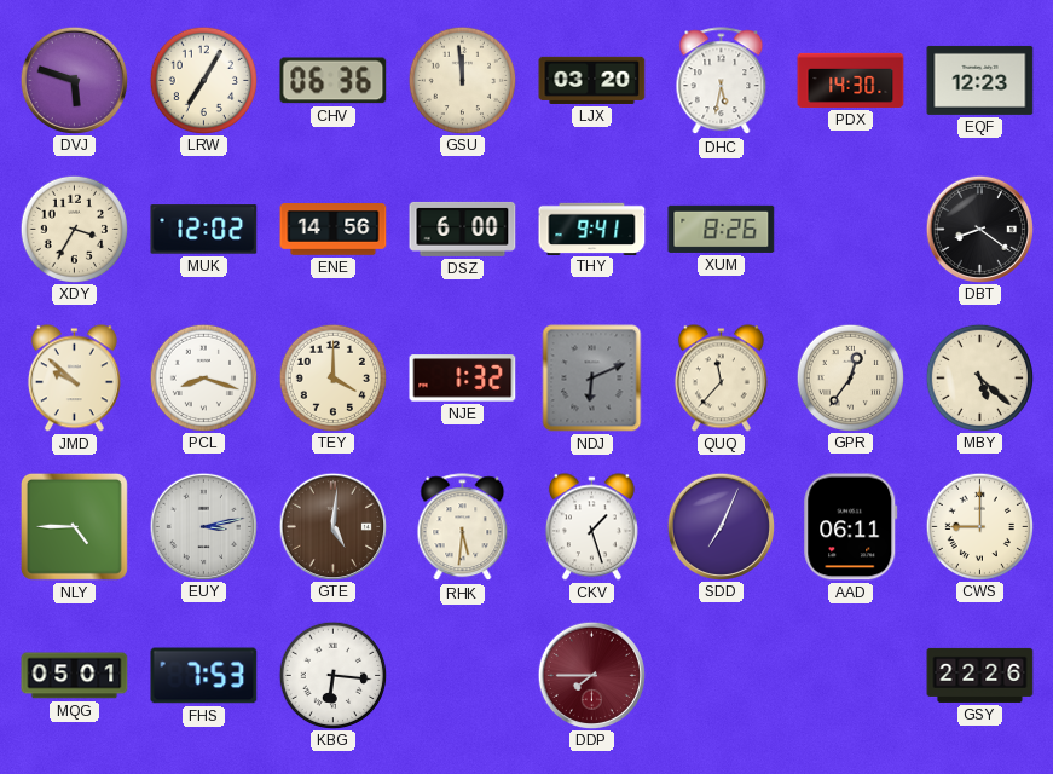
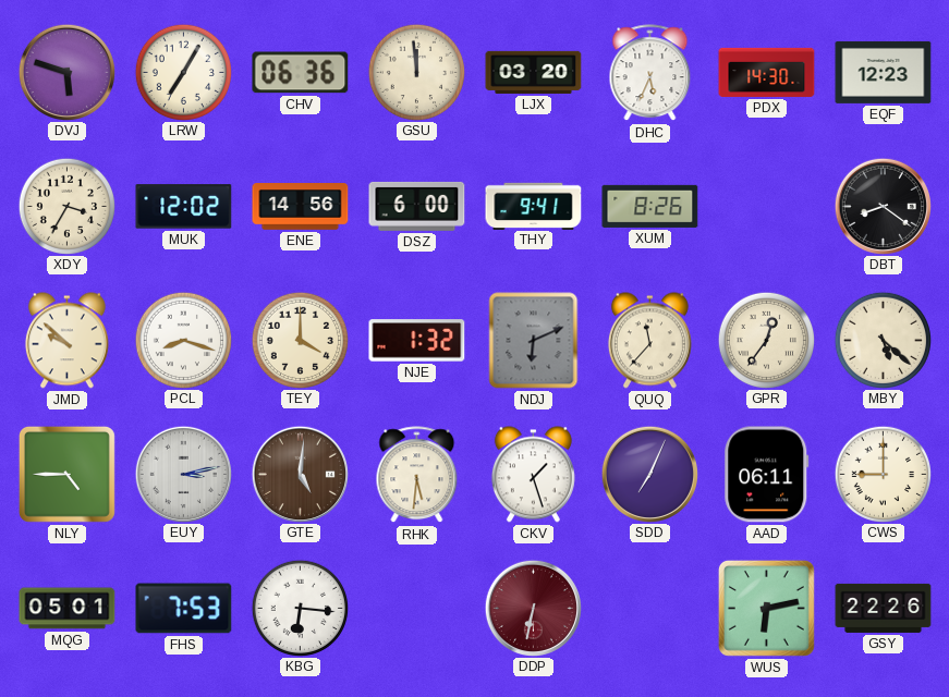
DHC: 5:32 -> 5:34
DDP: 7:45 -> 6:32
WUS: none -> 6:13
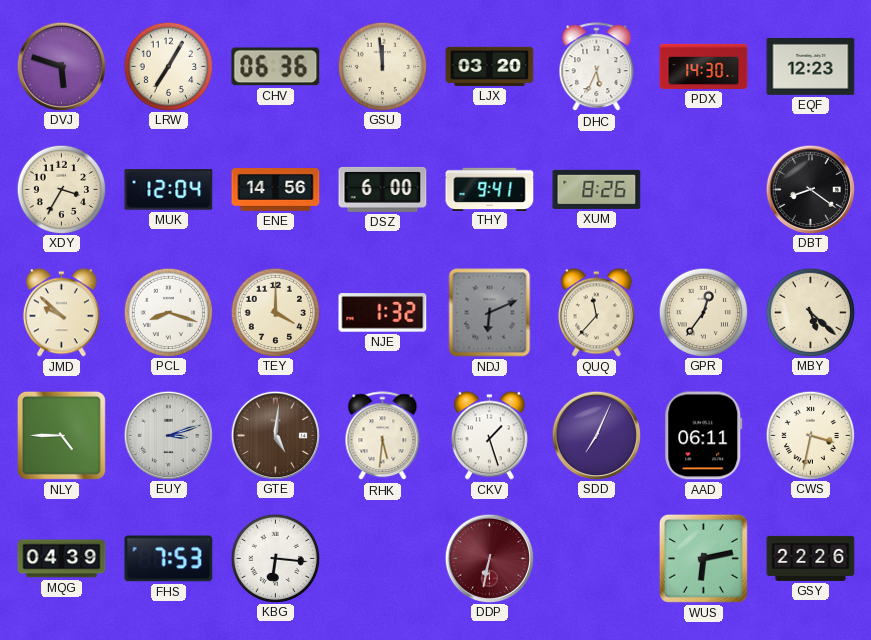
MUK: 12:02 -> 12:04
EUY: 3:13 -> 3:12
CWS: 9:00 -> 3:32
MQG: 05:01 -> 04:39
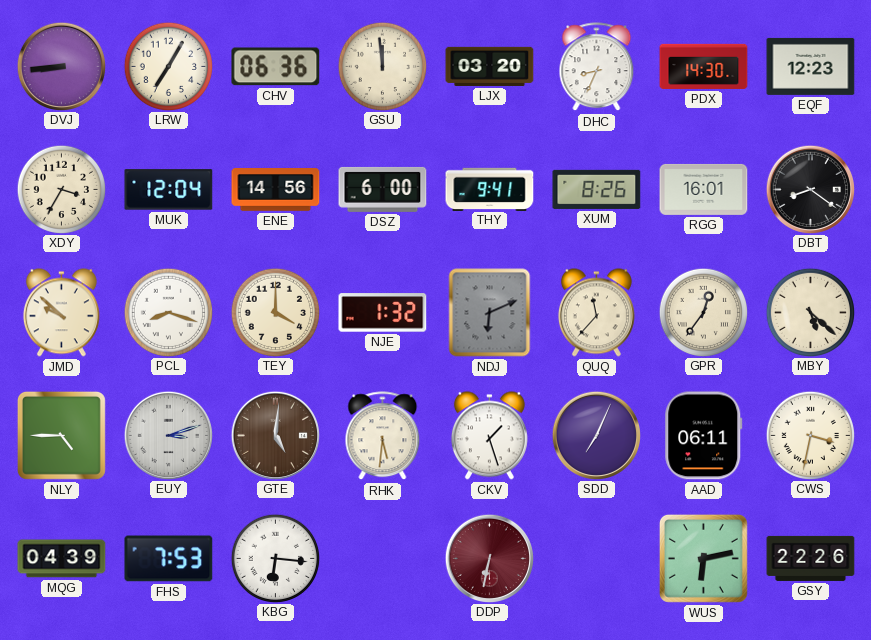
DVJ: 5:48 -> 8:44
DHC: 5:34 -> 8:34
RGG: none -> 16:01
